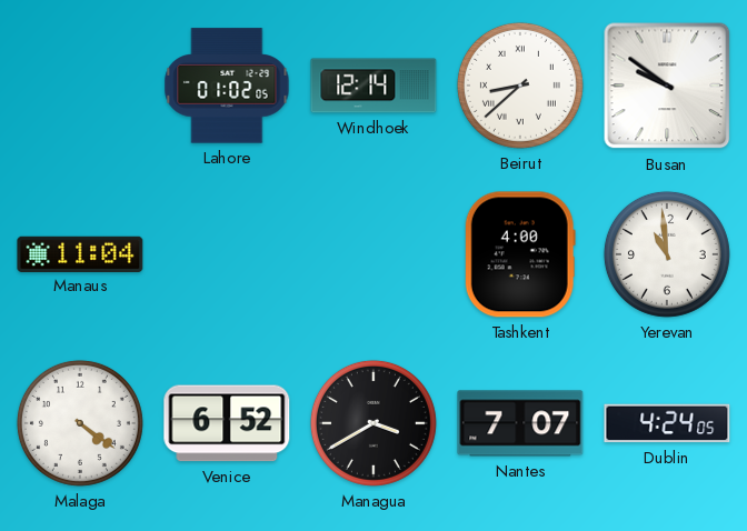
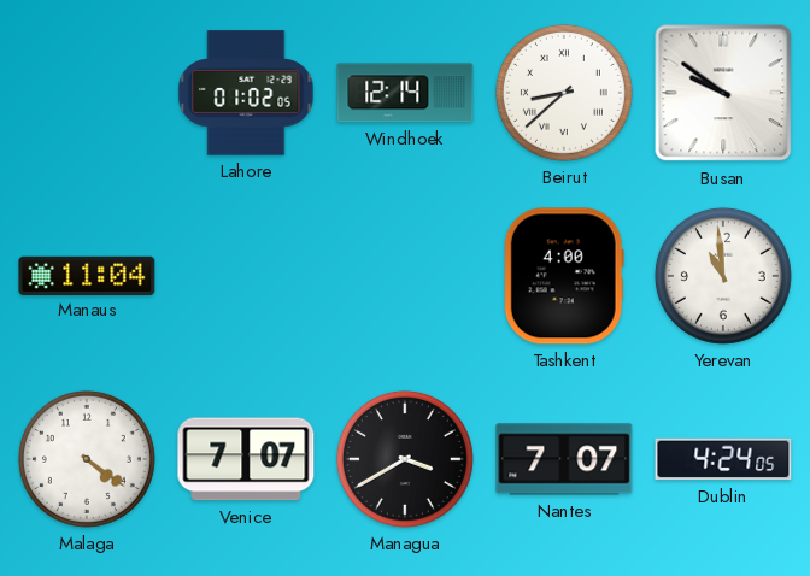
Venice: 6:52 -> 7:07
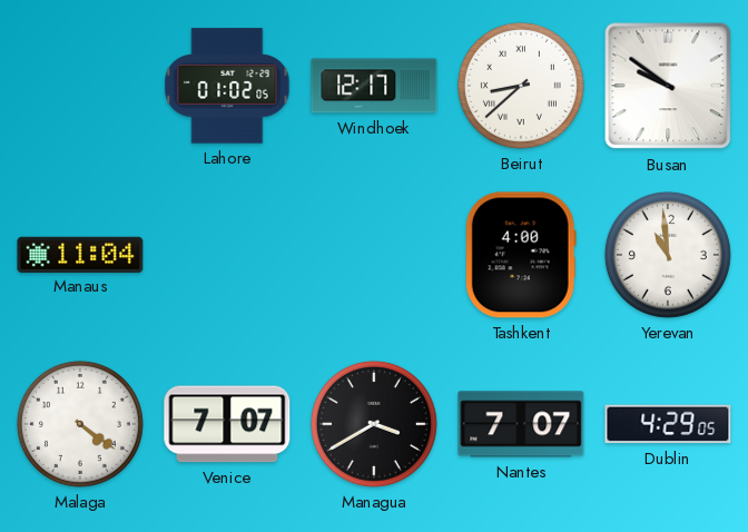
Windhoek: 12:14 -> 12:17
Dublin: 4:24 -> 4:29
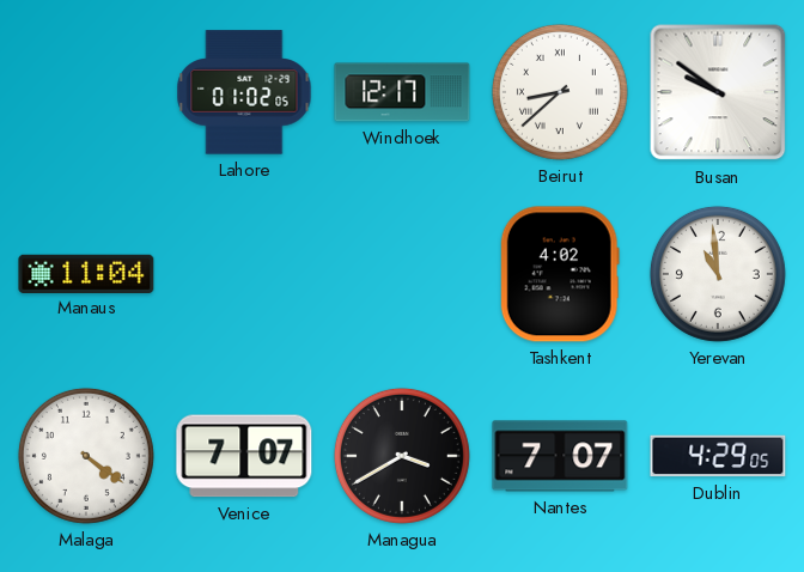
Tashkent: 4:00 -> 4:02
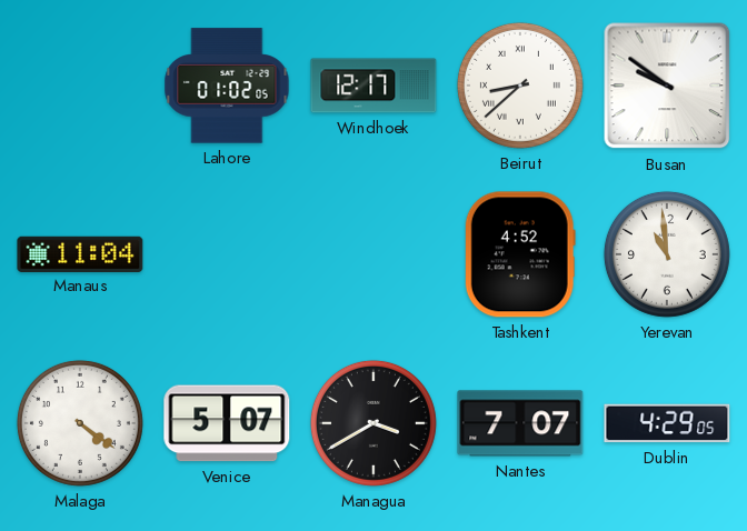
Tashkent: 4:02 -> 4:52
Venice: 7:07 -> 5:07
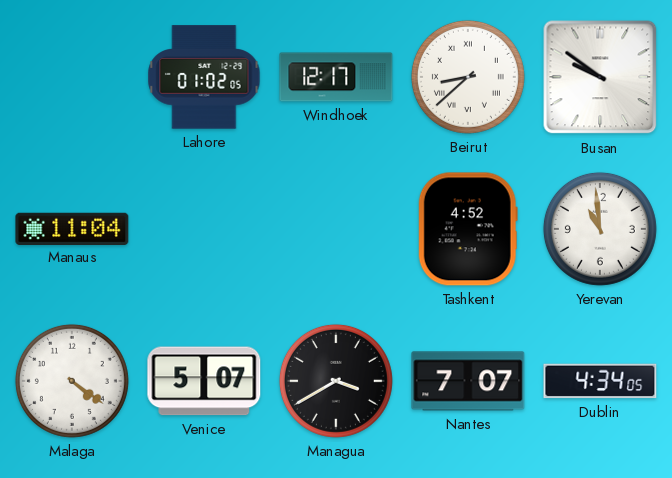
Dublin: 4:29 -> 4:34
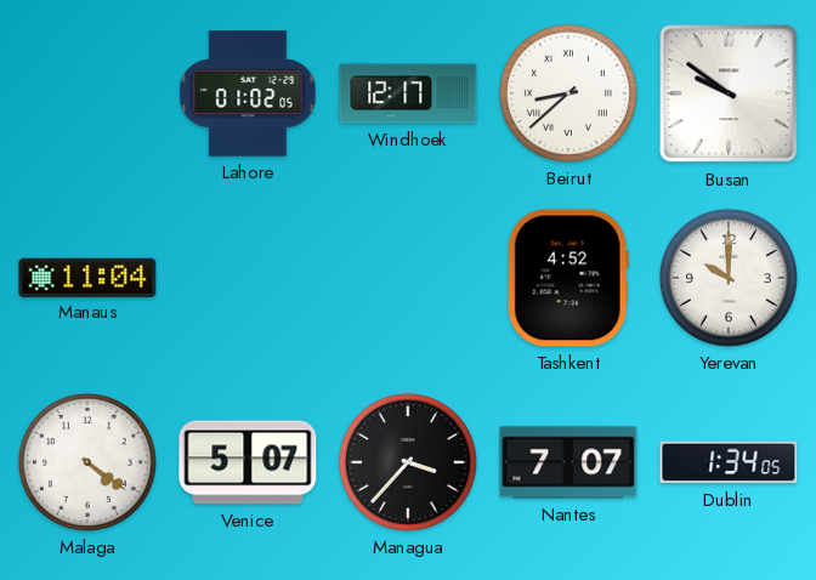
Yerevan: 10:59 -> 10:00
Managua: 3:40 -> 3:37
Dublin: 4:34 -> 1:34
